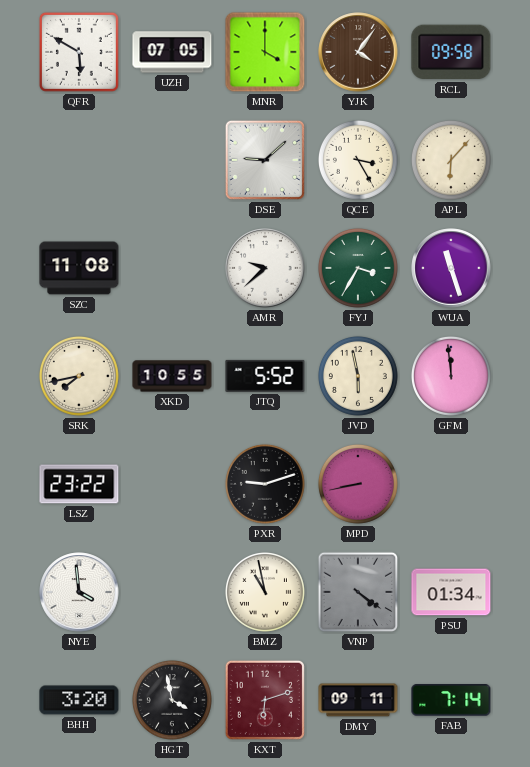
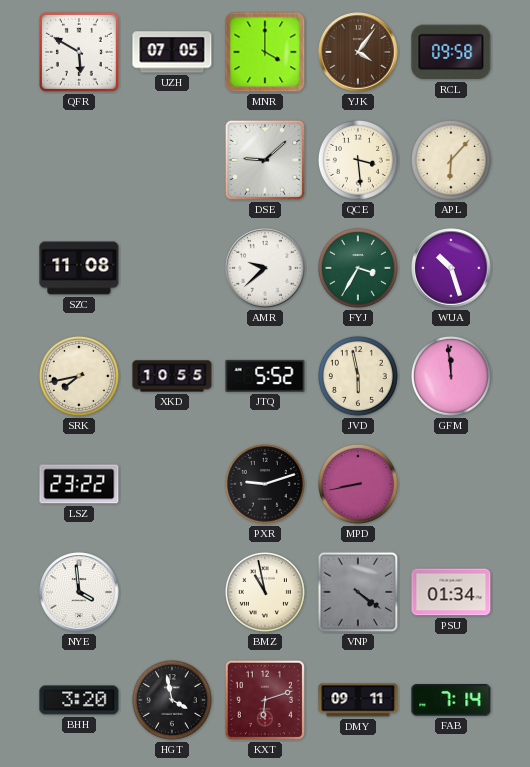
QCE: 3:25 -> 3:29
WUA: 11:27 -> 10:27
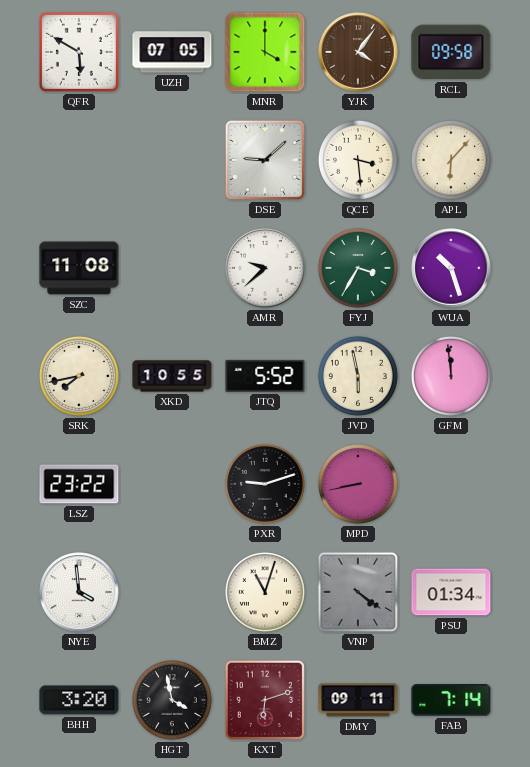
BMZ: 10:58 -> 11:03
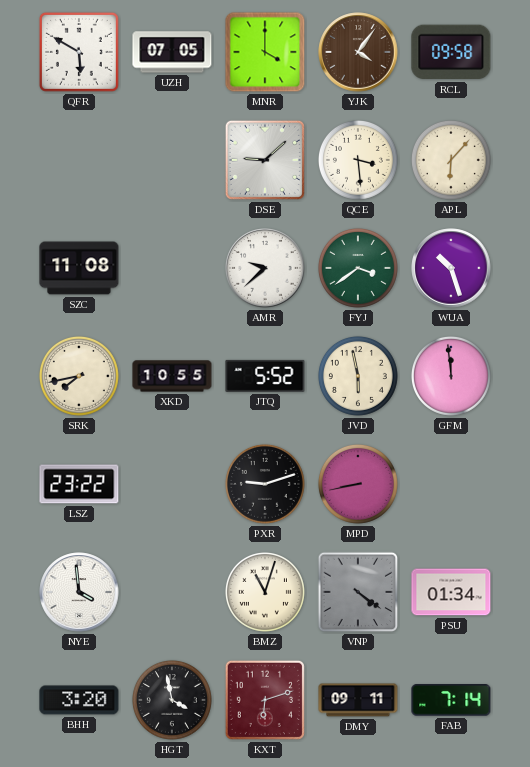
FYJ: 3:35 -> 3:39
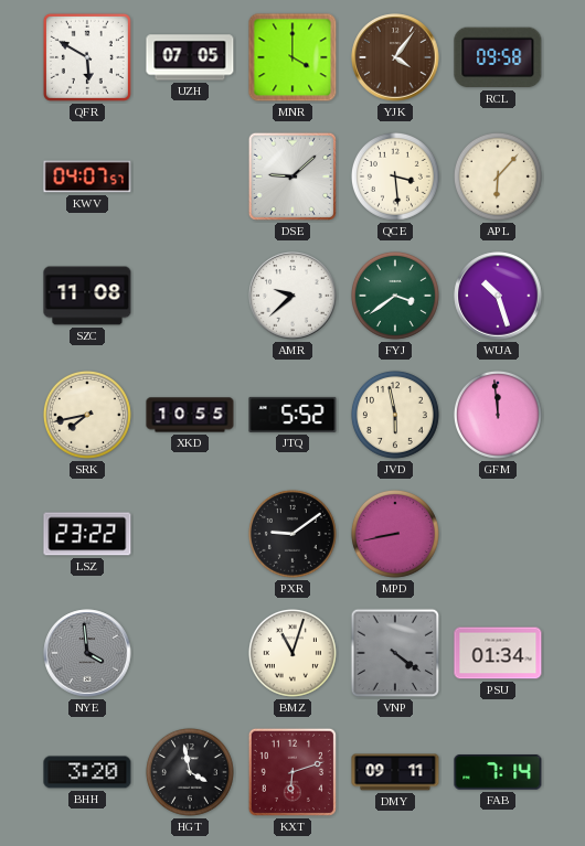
KWV: none -> 04:07
PXR: 9:12 -> 9:09
NYE dial: white -> grey
